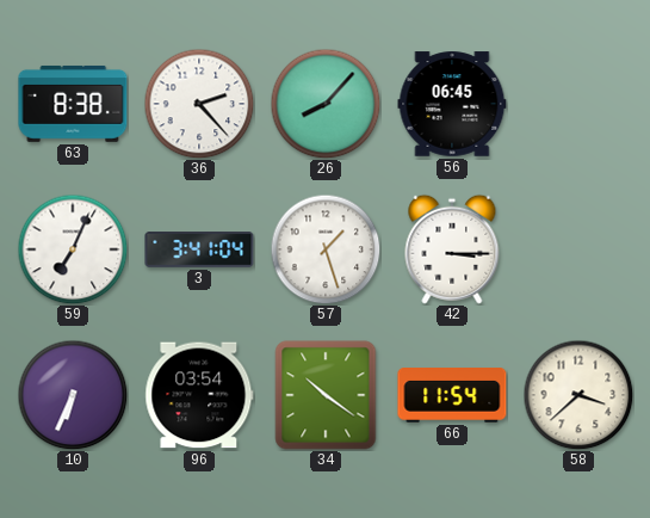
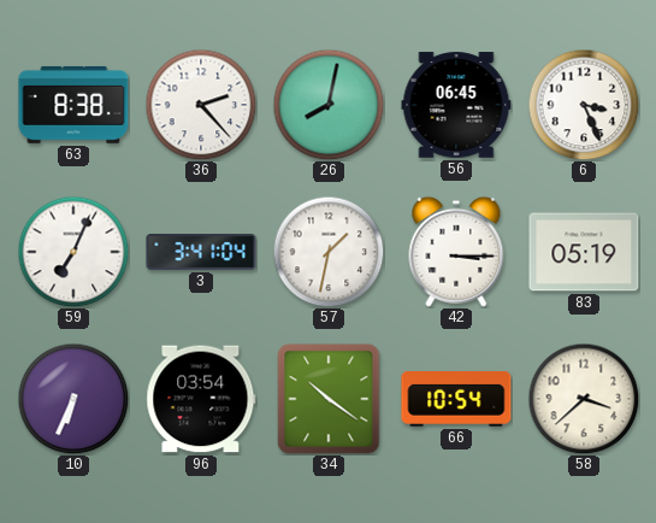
26: 8:07 -> 8:02
6: none -> 3:26
57: 1:27 -> 1:32
83: none -> 05:19
66: 11:54 -> 10:54
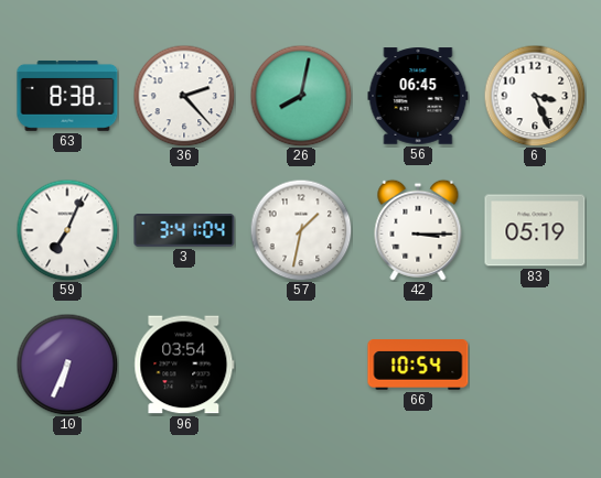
34: 10:21 -> none
58: 3:38 -> none
